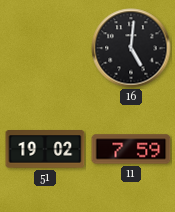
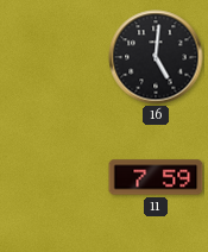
51: 19:02 -> none
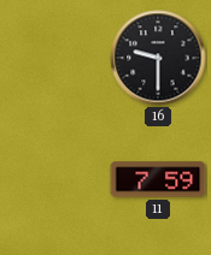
16: 5:01 -> 9:30
